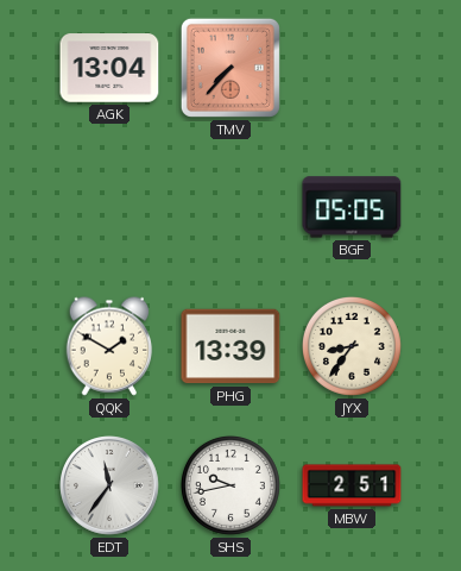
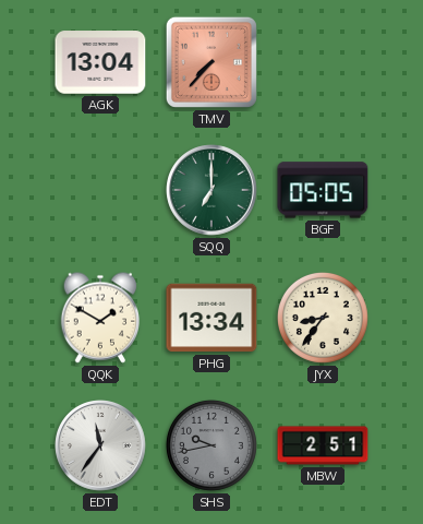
SQQ: none -> 7:00
PHG: 13:39 -> 13:34
SHS dial: white -> grey
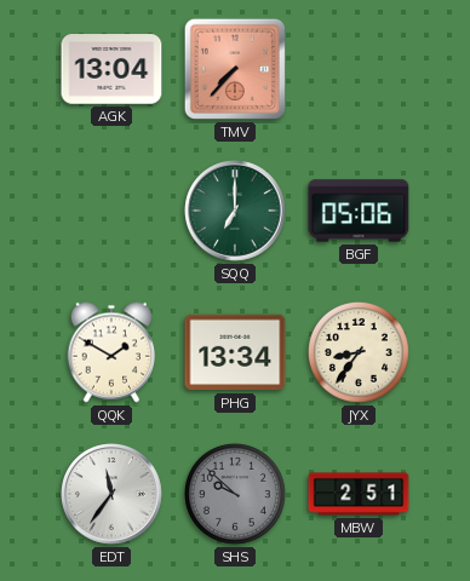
BGF: 05:05 -> 05:06
SHS: 9:43 -> 9:52
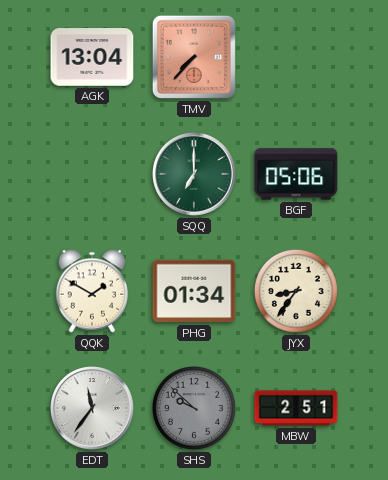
PHG: 13:34 -> 01:34
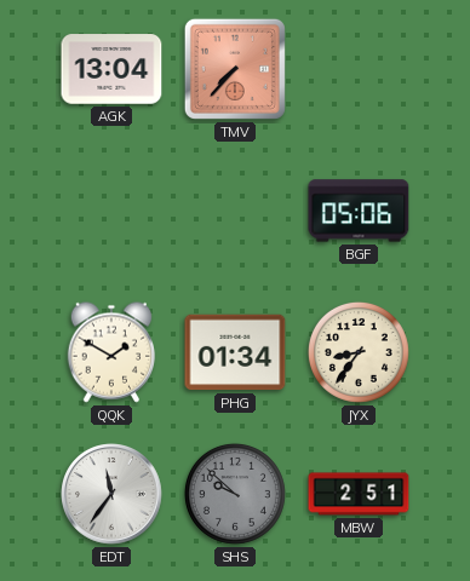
SQQ: 7:00 -> none
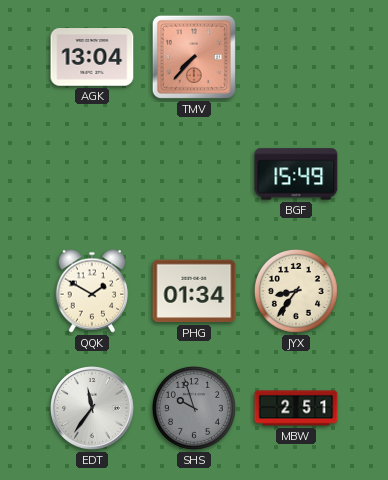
BGF: 05:06 -> 15:49
SHS: 9:52 -> 9:57
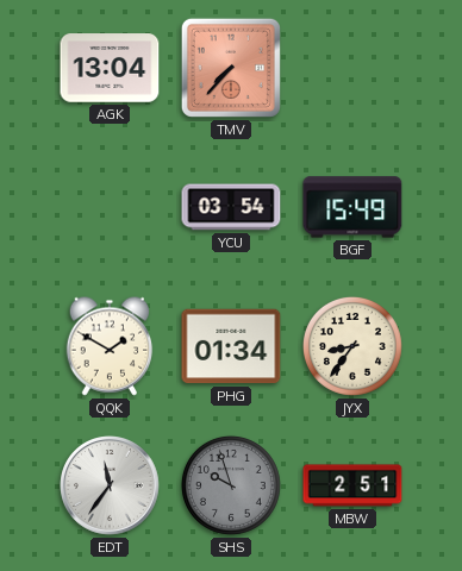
YCU: none -> 03:54
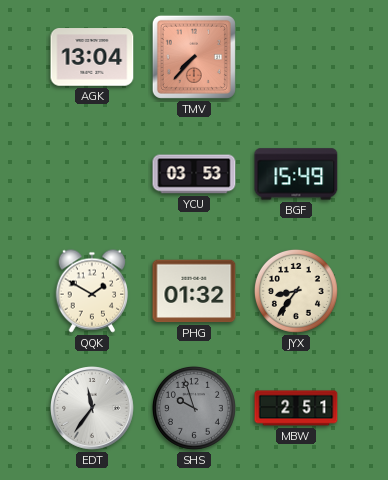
YCU: 03:54 -> 03:53
PHG: 01:34 -> 01:32
